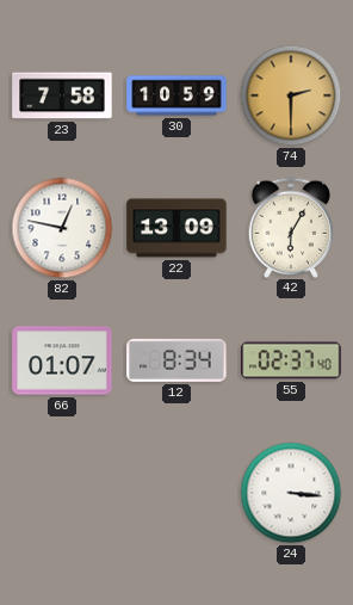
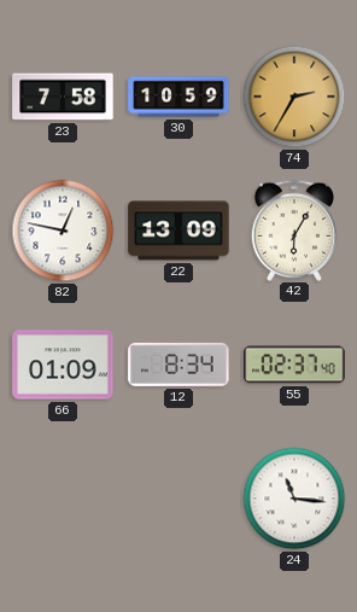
74: 2:30 -> 2:35
66: 01:07 -> 01:09
24: 3:16 -> 11:16
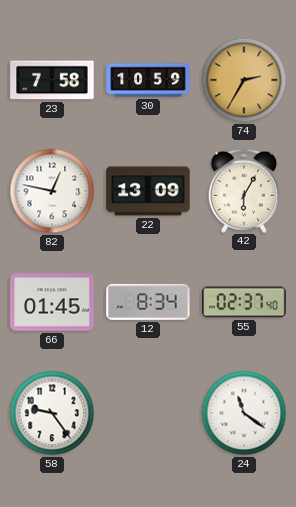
66: 01:09 -> 01:45
58: none -> 9:24
24: 11:16 -> 11:21
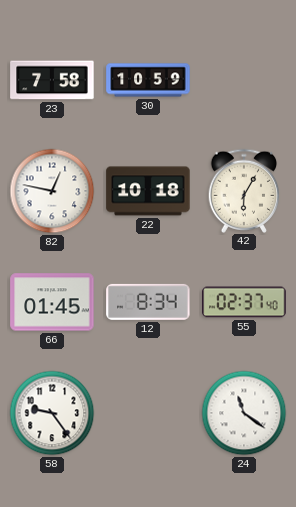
74: 2:35 -> none
22: 13:09 -> 10:18
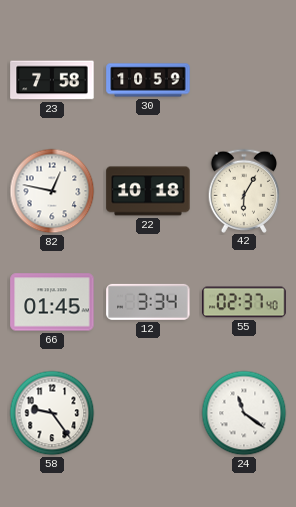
12: 8:34 -> 3:34
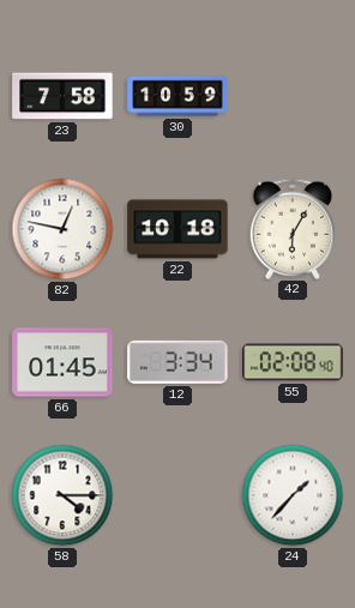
55: 02:37 -> 02:08
58: 9:24 -> 4:15
24: 11:21 -> 1:37
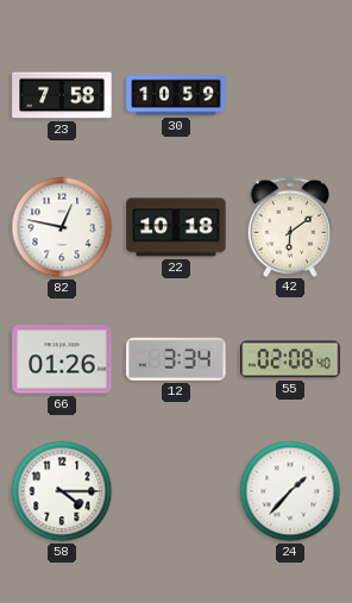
42: 6:05 -> 6:09
66: 01:45 -> 01:26
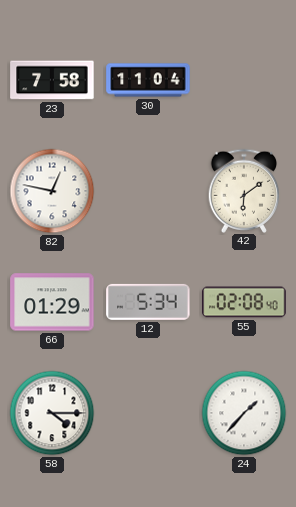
30: 10:59 -> 11:04
22: 10:18 -> none
66: 01:26 -> 01:29
12: 3:34 -> 5:34
